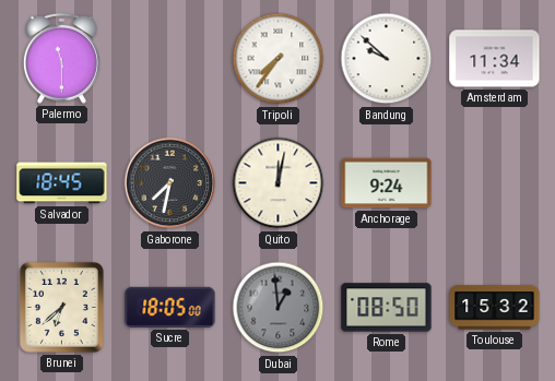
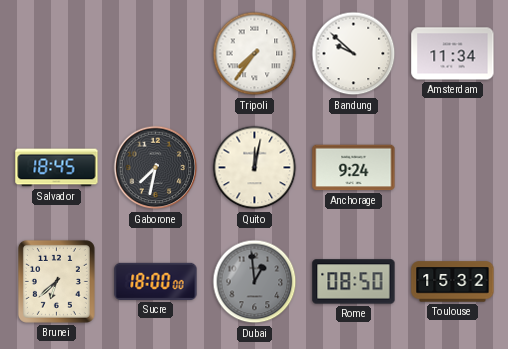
Palermo: 11:30 -> none
Sucre: 18:05 -> 18:00
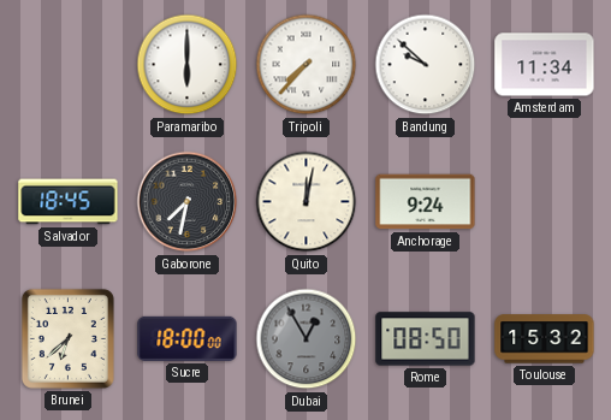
Paramaribo: none -> 6:00
Tripoli: 7:36 -> 7:37
Dubai: 12:59 -> 12:55
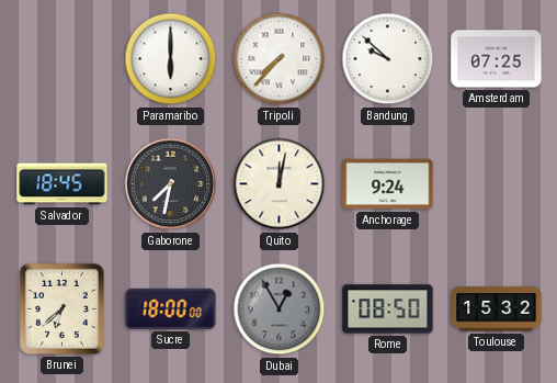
Amsterdam: 11:34 -> 07:25
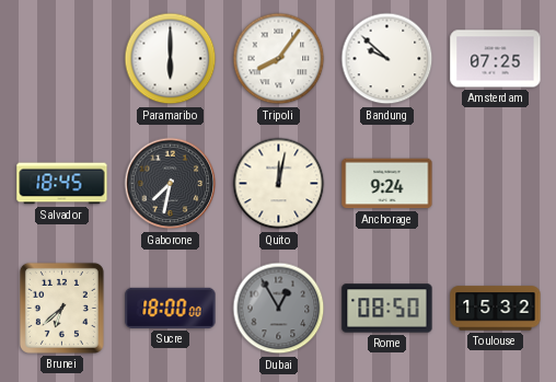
Tripoli: 7:37 -> 8:06
